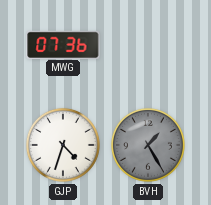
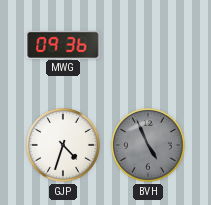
MWG: 07:36 -> 09:36
BVH: 1:25 -> 4:56
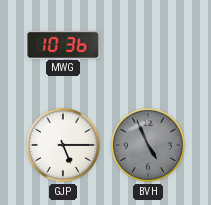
MWG: 09:36 -> 10:36
GJP: 4:33 -> 5:15
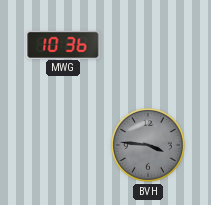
GJP: 5:15 -> none
BVH: 4:56 -> 3:46
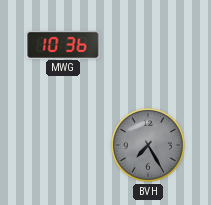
BVH: 3:46 -> 7:25
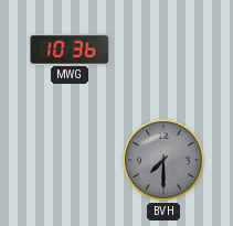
BVH: 7:25 -> 7:30
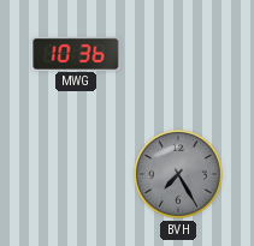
BVH: 7:30 -> 7:25
